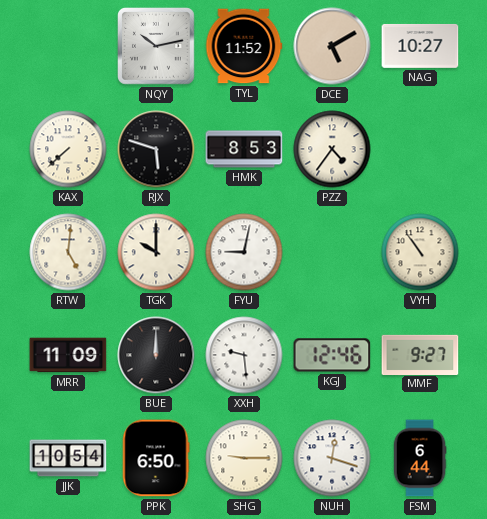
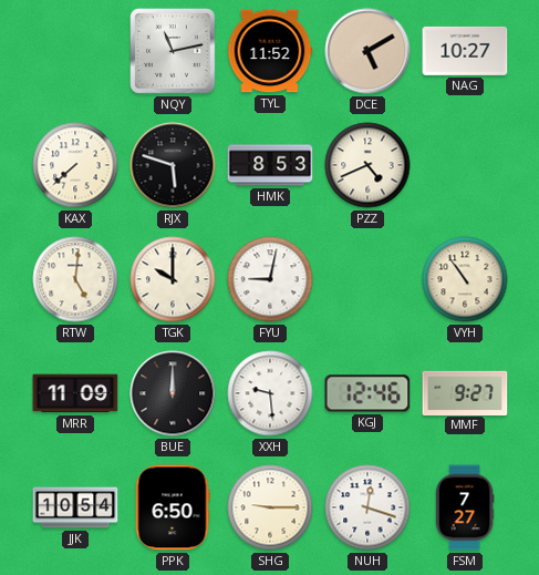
NQY: 10:13 -> 11:13
PZZ: 4:36 -> 4:41
FSM: 6:44 -> 7:27
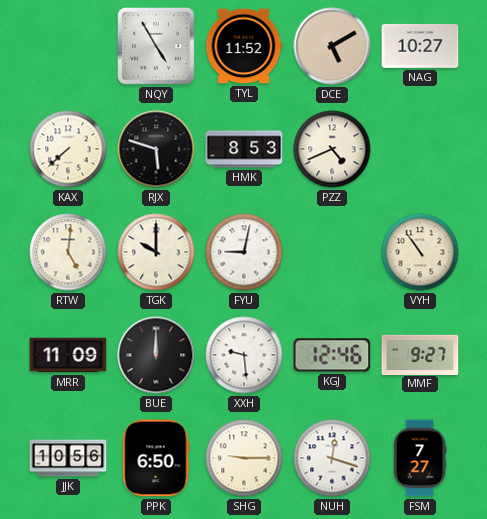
NQY: 11:13 -> 4:55
JJK: 10:54 -> 10:56
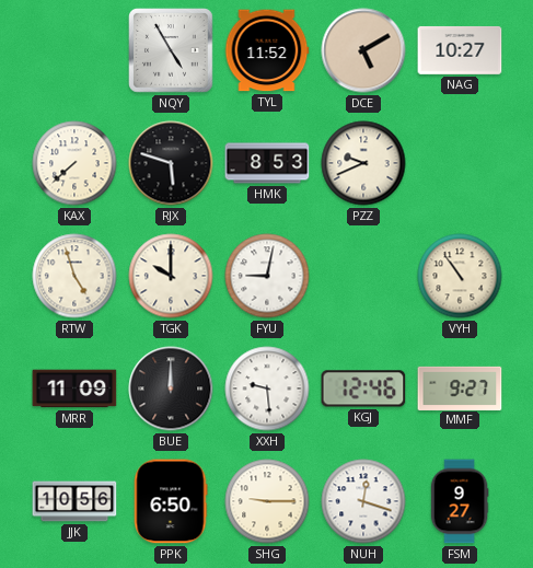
PZZ: 4:41 -> 9:41
RTW: 5:01 -> 4:57
FSM: 7:27 -> 9:27
